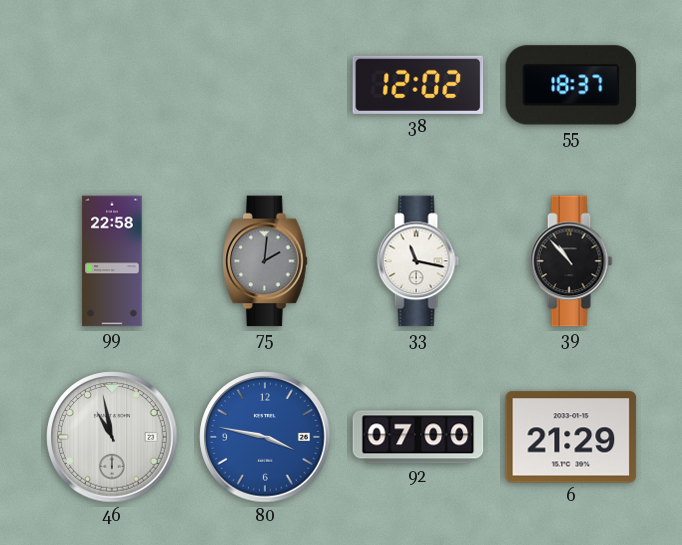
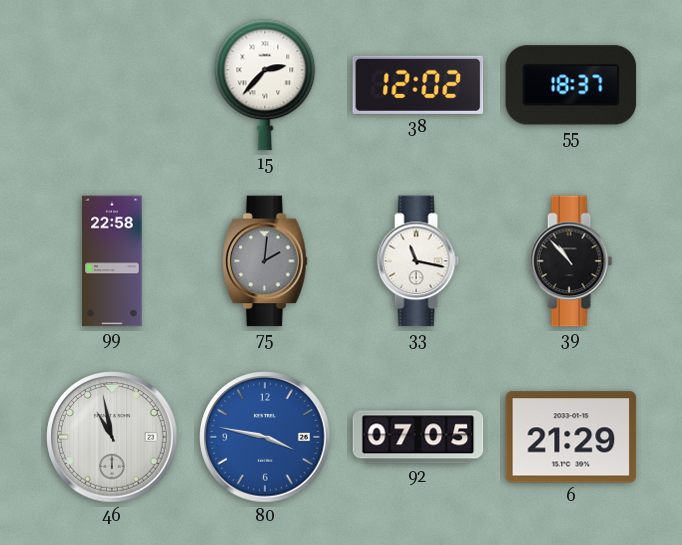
15: none -> 2:37
92: 07:00 -> 07:05
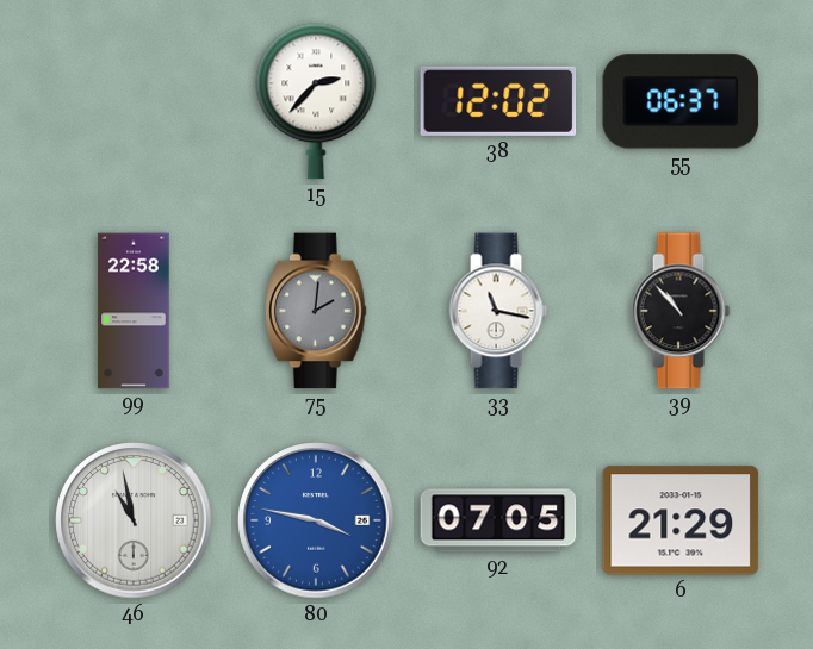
55: 18:37 -> 06:37
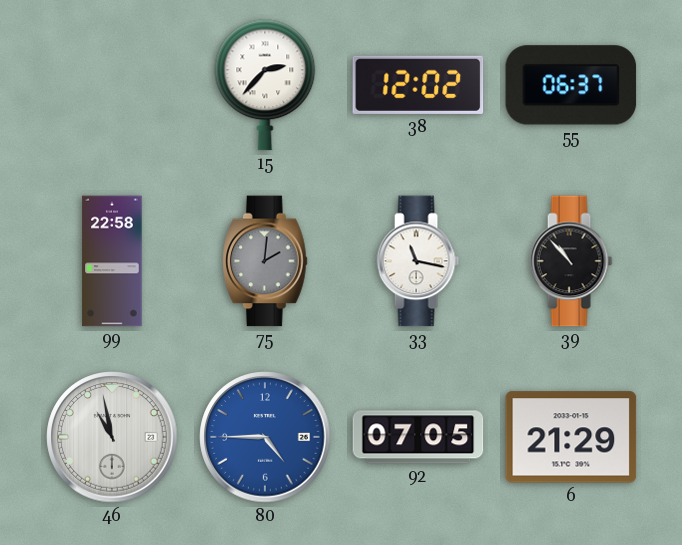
80: 3:47 -> 4:45
